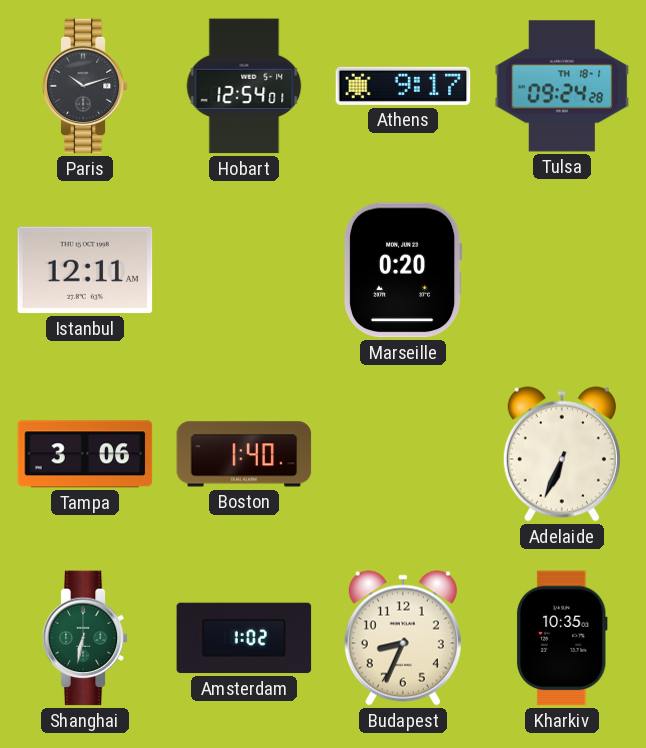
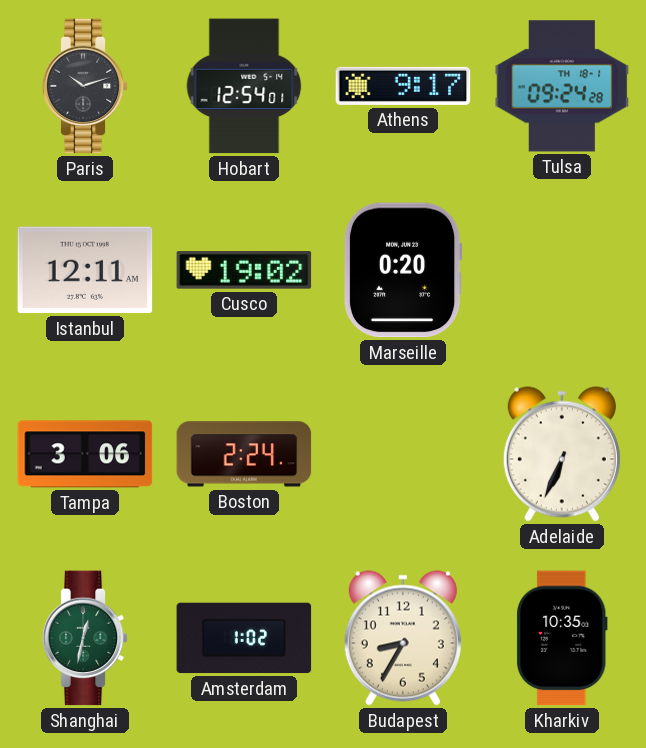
Cusco: none -> 19:02
Boston: 1:40 -> 2:24
Shanghai: 6:32 -> 12:32
Budapest: 8:34 -> 8:35
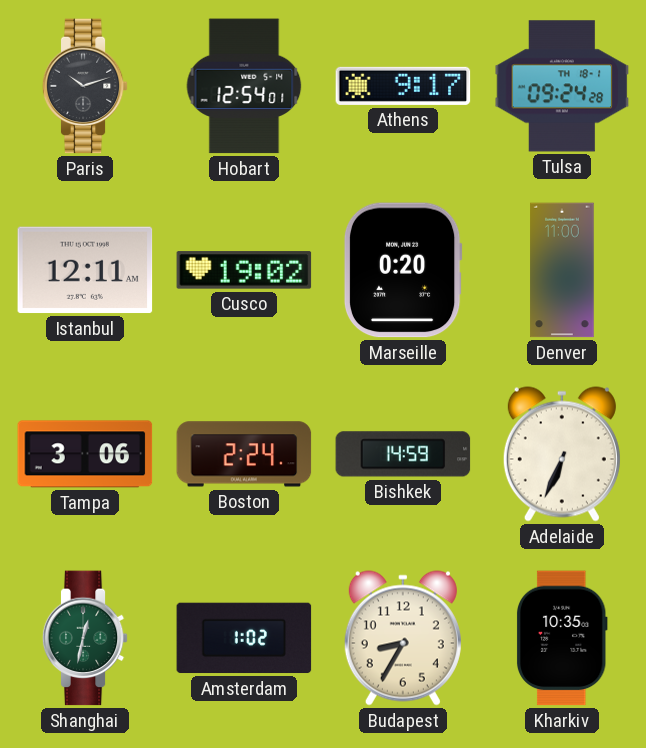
Denver: none -> 11:00
Bishkek: none -> 14:59
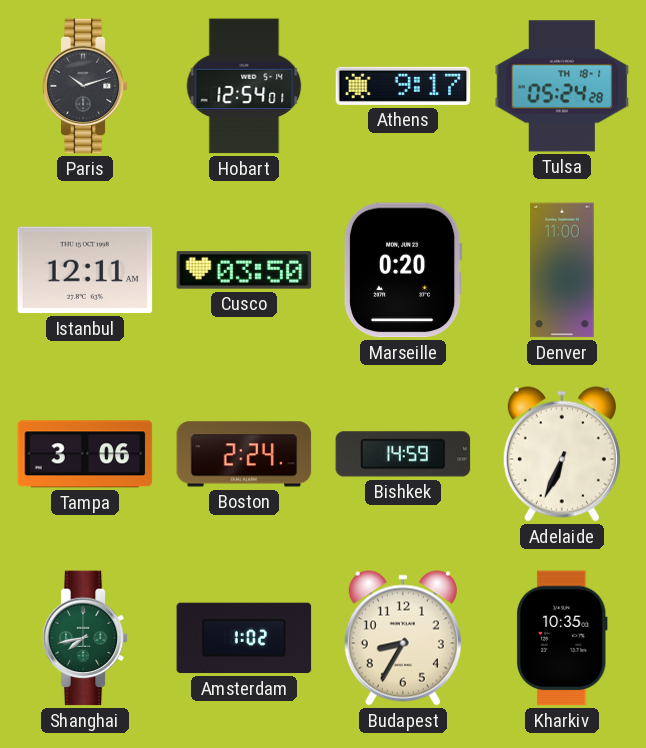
Tulsa: 09:24 -> 05:24
Cusco: 19:02 -> 03:50
Shanghai: 12:32 -> 7:43
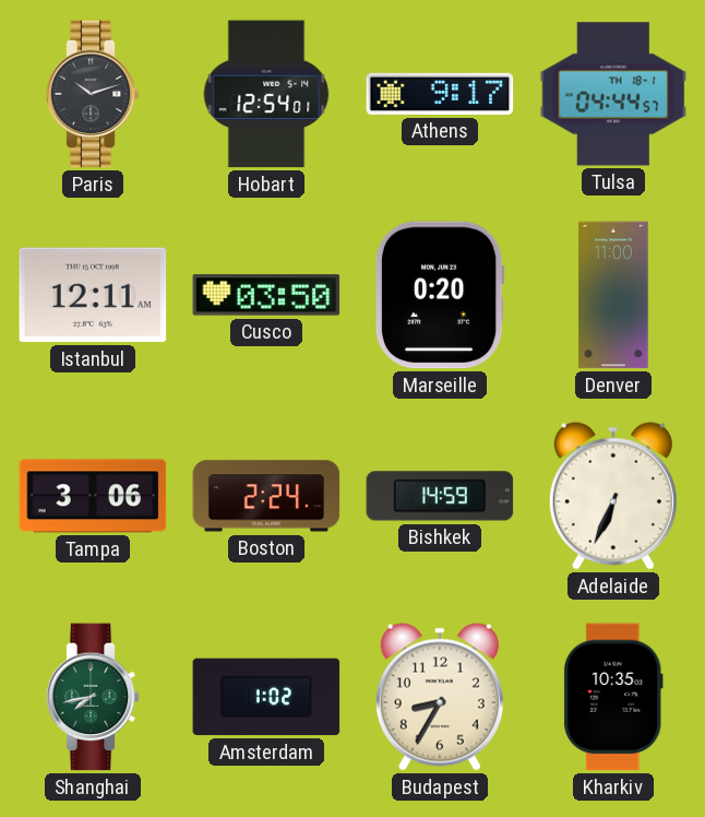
Tulsa: 05:24 -> 04:44
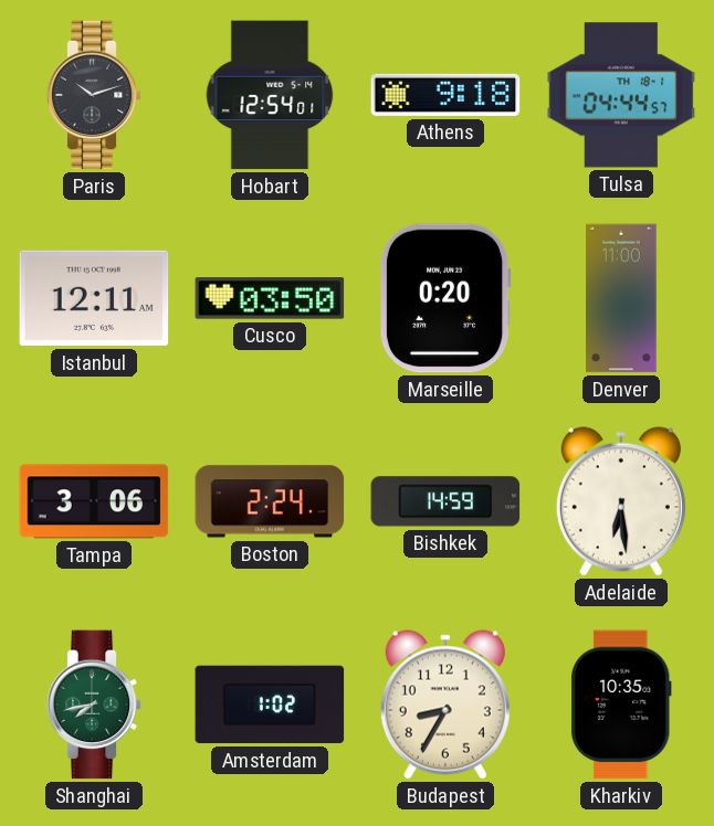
Athens: 9:17 -> 9:18
Adelaide: 6:34 -> 6:29
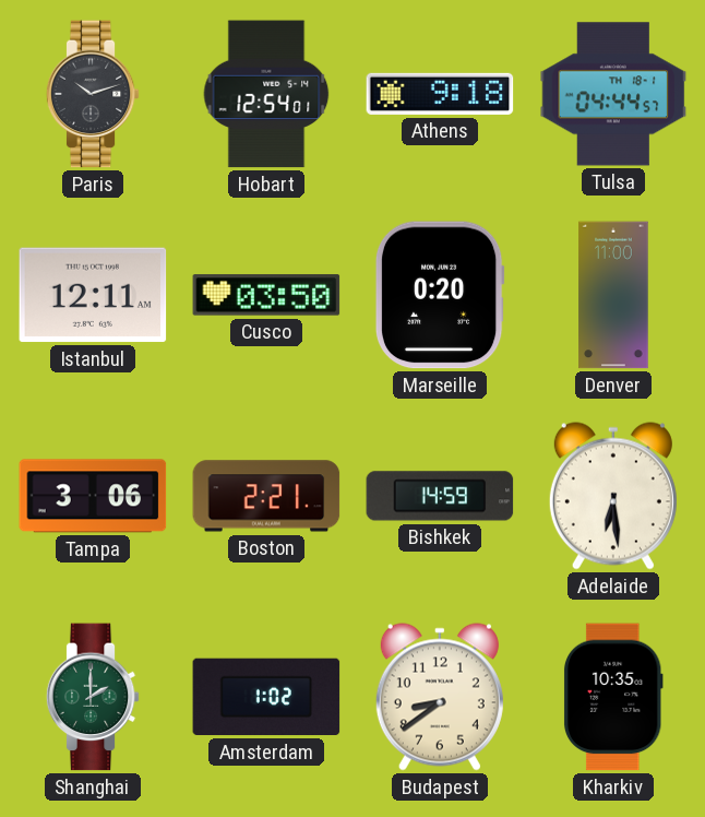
Boston: 2:24 -> 2:21
Shanghai: 7:43 -> 2:00
Budapest: 8:35 -> 8:39
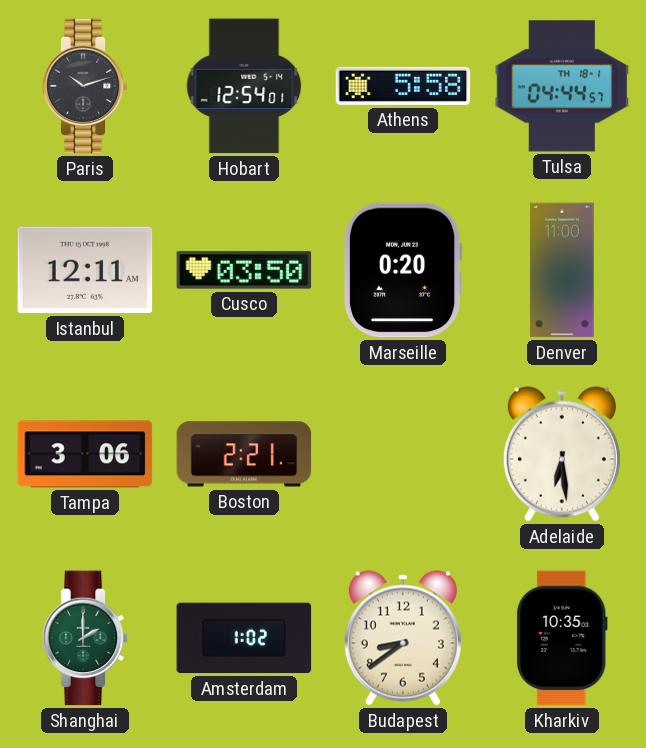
Athens: 9:18 -> 5:58
Bishkek: 14:59 -> none
